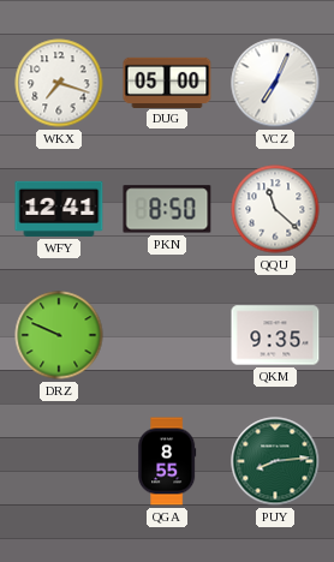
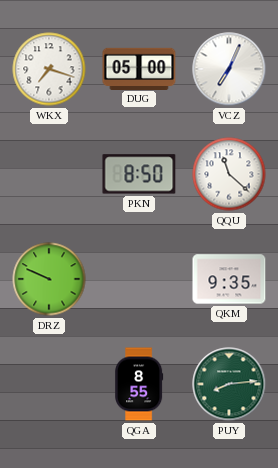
WFY: 12:41 -> none
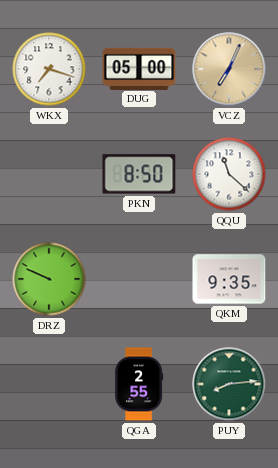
VCZ dial: white -> champagne
QGA: 8:55 -> 2:55
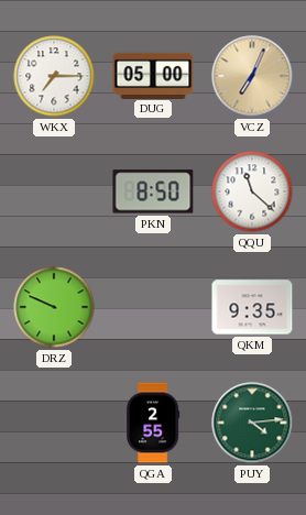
WKX: 7:18 -> 7:15
PUY: 8:14 -> 4:14
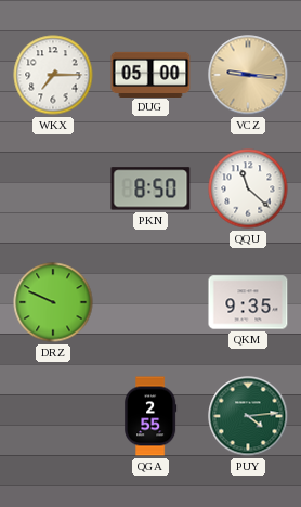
VCZ: 7:04 -> 9:16
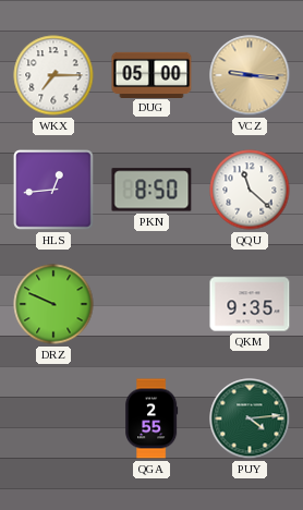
HLS: none -> 12:44
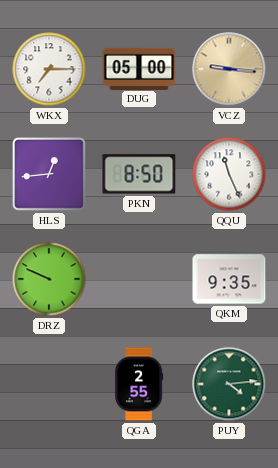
QQU: 11:22 -> 11:26
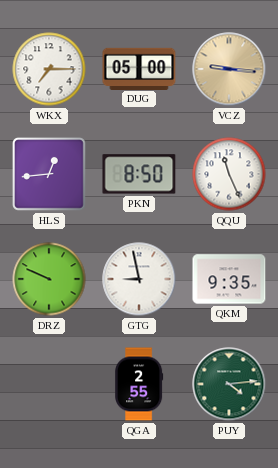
GTG: none -> 8:58
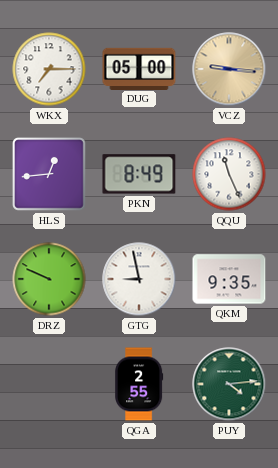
PKN: 8:50 -> 8:49
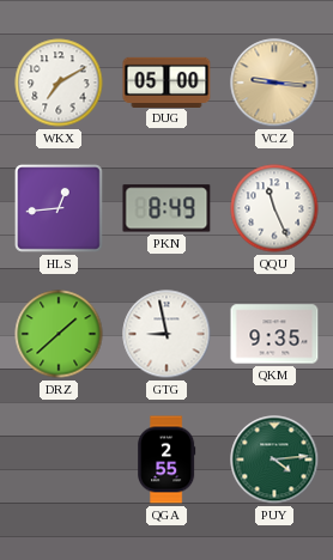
WKX: 7:15 -> 7:10
DRZ: 9:49 -> 1:38
